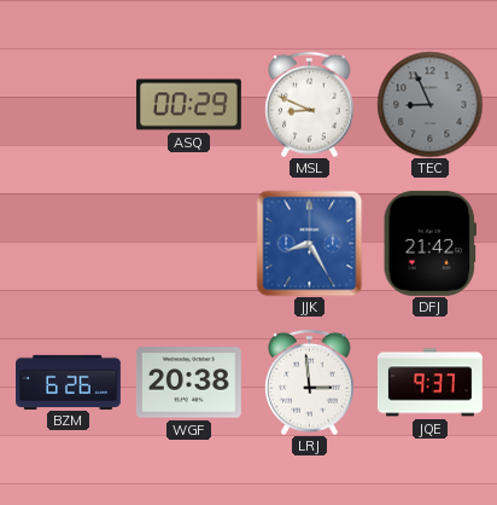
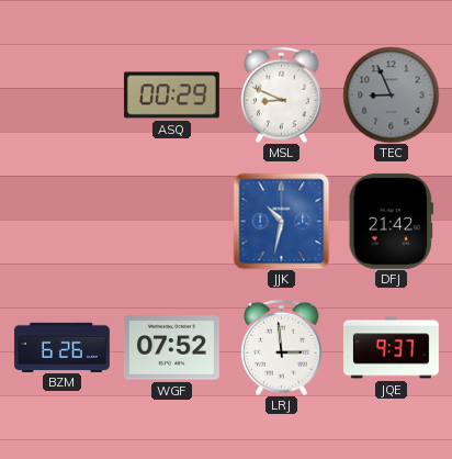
JJK: 8:25 -> 10:32
WGF: 20:38 -> 07:52
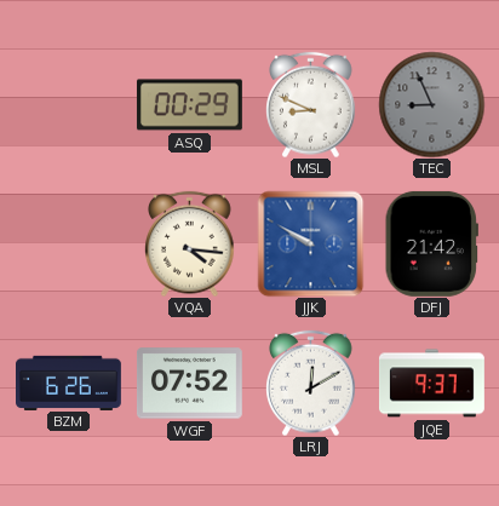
VQA: none -> 4:16
JJK: 10:32 -> 9:50
LRJ: 2:59 -> 12:10
